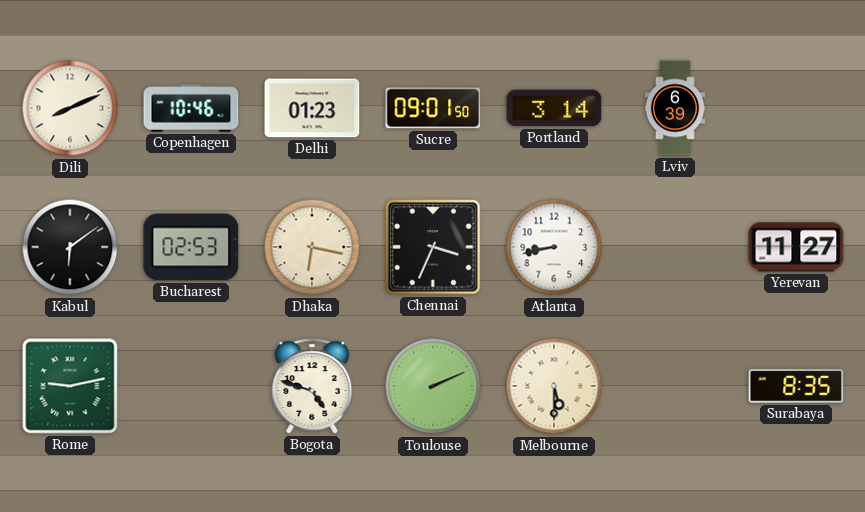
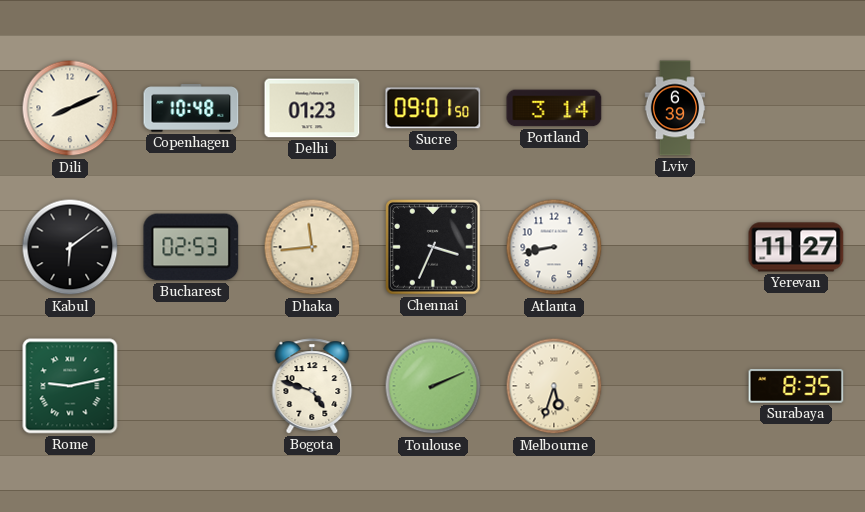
Copenhagen: 10:46 -> 10:48
Dhaka: 6:17 -> 11:44
Melbourne: 5:30 -> 5:33
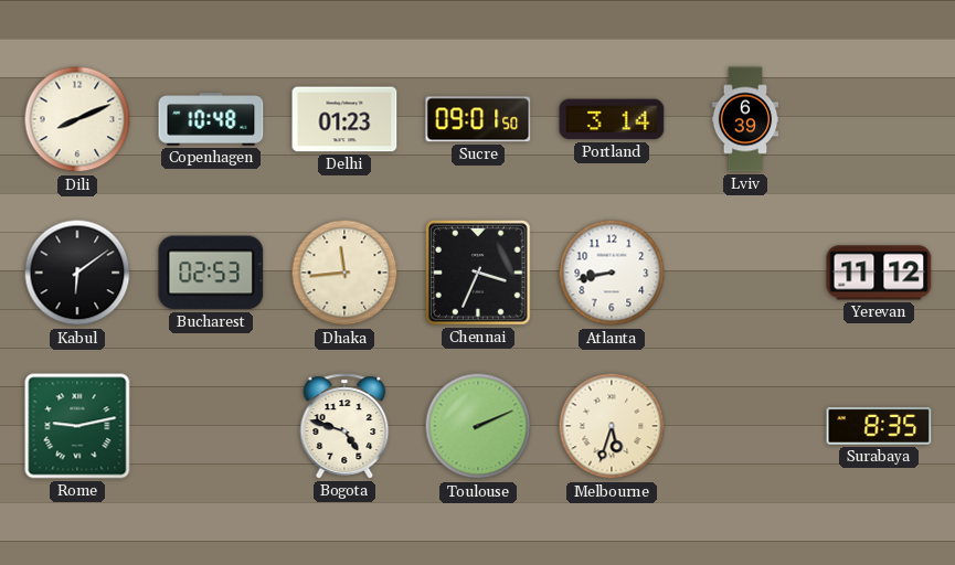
Yerevan: 11:27 -> 11:12
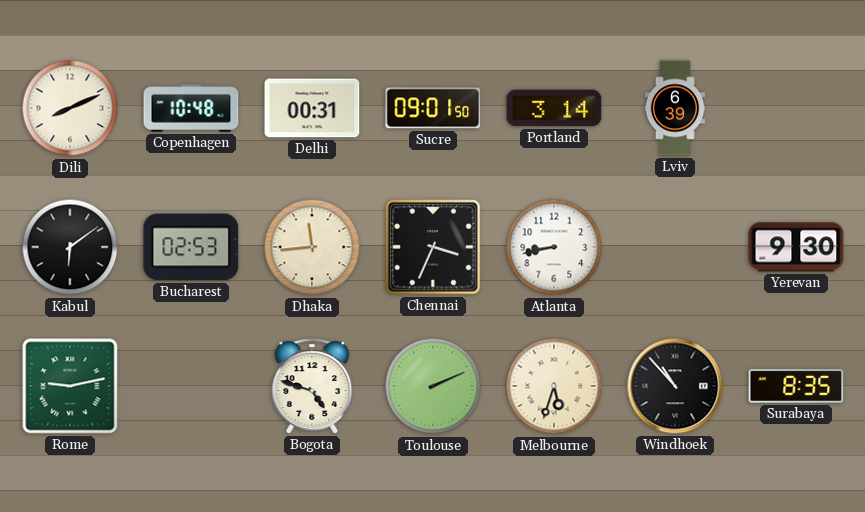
Delhi: 01:23 -> 00:31
Yerevan: 11:12 -> 9:30
Windhoek: none -> 10:53
